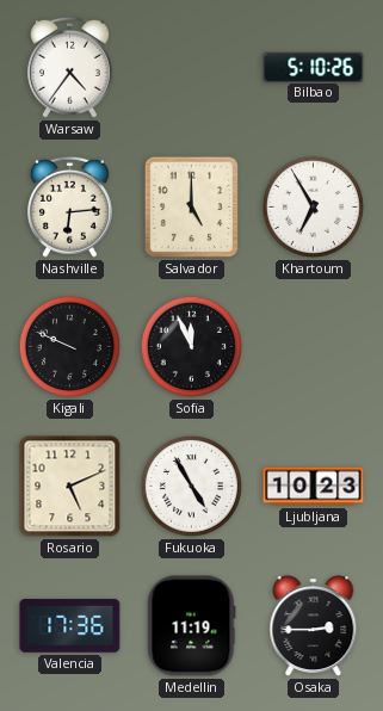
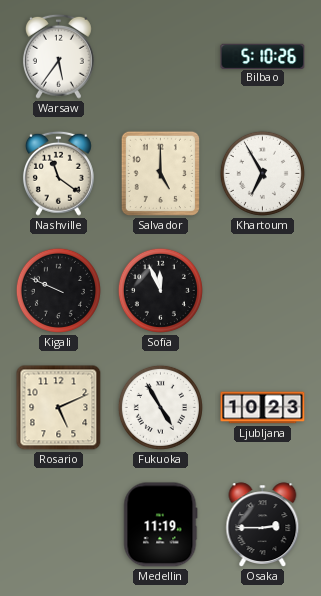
Warsaw: 4:36 -> 5:36
Nashville: 6:14 -> 11:21
Valencia: 17:36 -> none
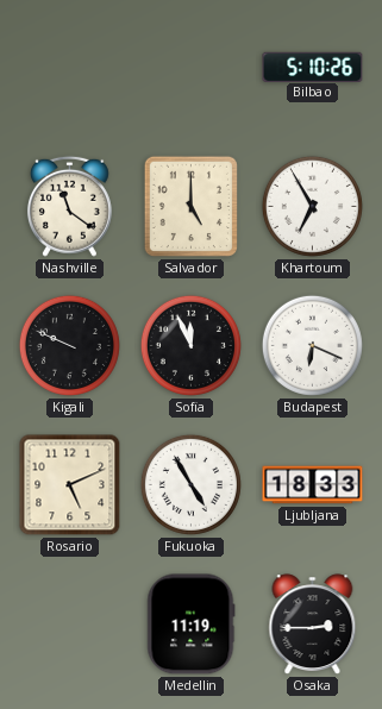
Warsaw: 5:36 -> none
Budapest: none -> 6:19
Ljubljana: 10:23 -> 18:33
